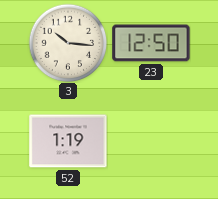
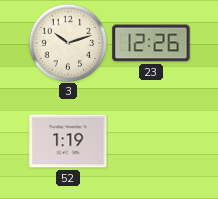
3: 10:16 -> 10:12
23: 12:50 -> 12:26
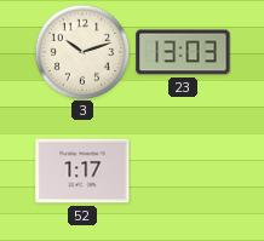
23: 12:26 -> 13:03
52: 1:19 -> 1:17
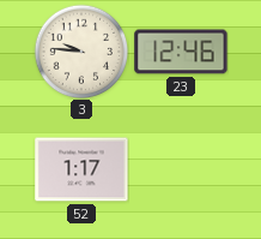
3: 10:12 -> 9:46
23: 13:03 -> 12:46
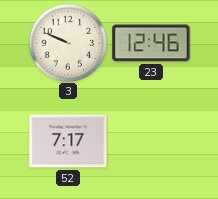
3: 9:46 -> 9:49
52: 1:17 -> 7:17
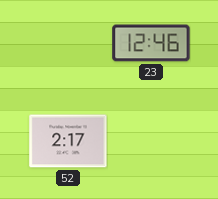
3: 9:49 -> none
52: 7:17 -> 2:17
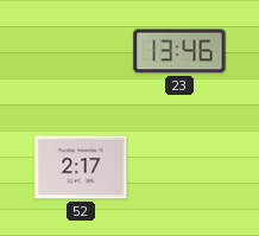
23: 12:46 -> 13:46
